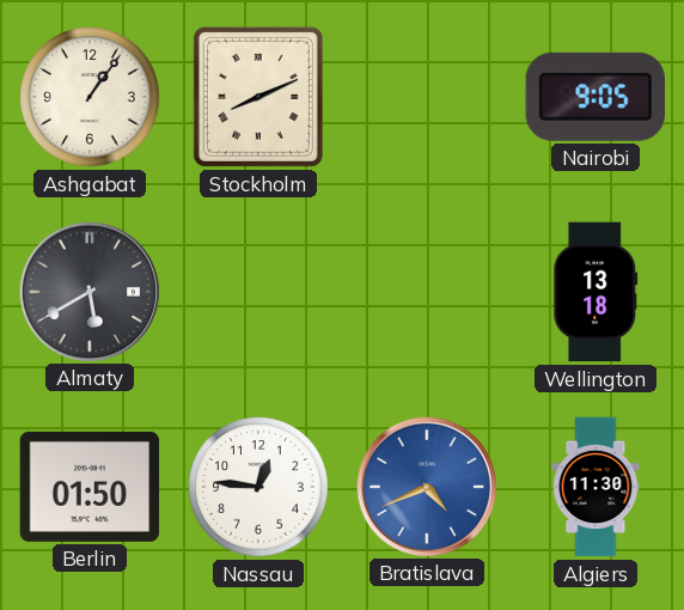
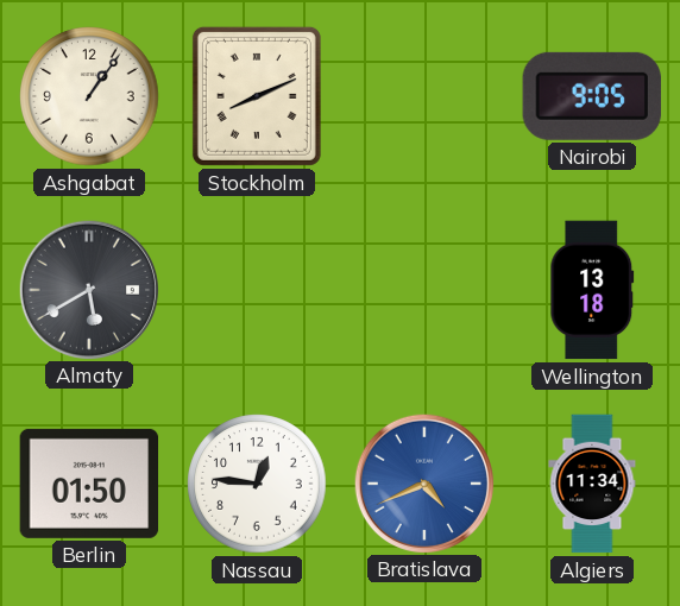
Algiers: 11:30 -> 11:34
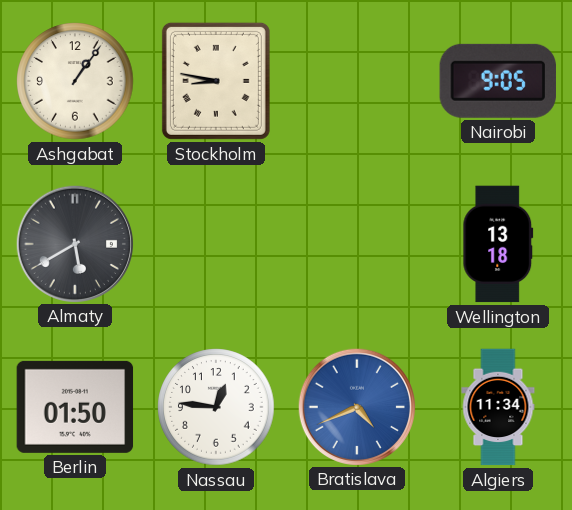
Stockholm: 8:11 -> 8:47
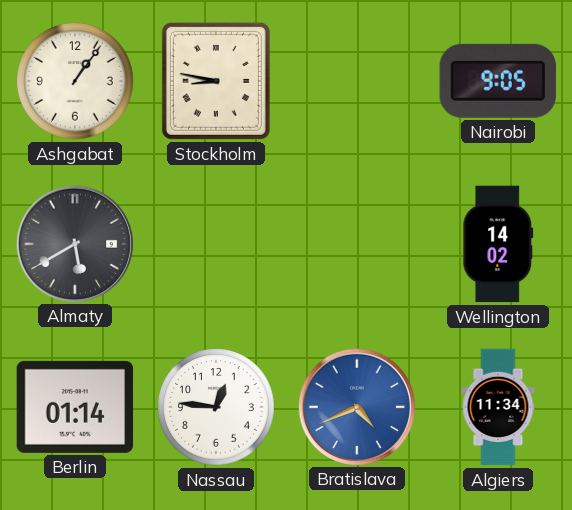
Wellington: 13:18 -> 14:02
Berlin: 01:50 -> 01:14
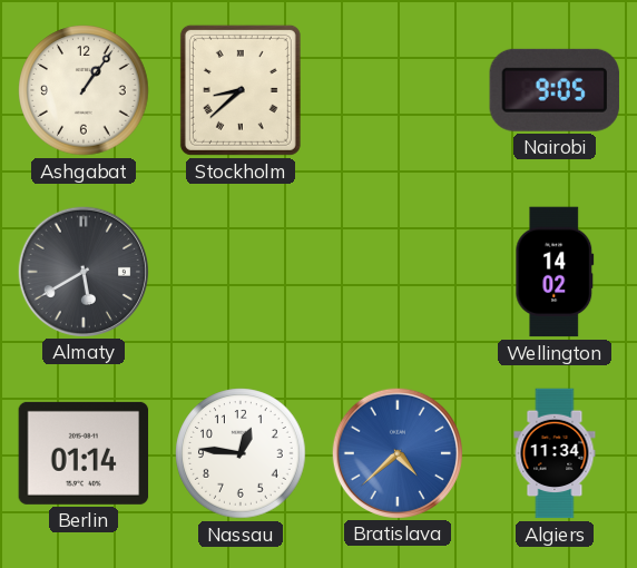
Stockholm: 8:47 -> 8:38
Bratislava: 4:41 -> 4:38
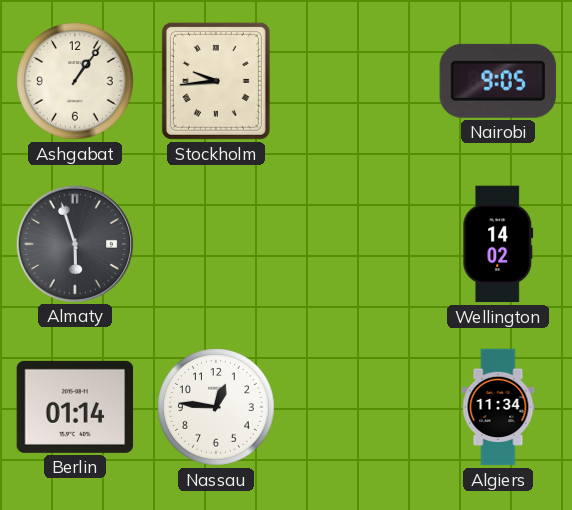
Stockholm: 8:38 -> 9:44
Almaty: 5:40 -> 5:57
Bratislava: 4:38 -> none
